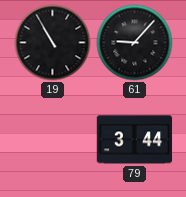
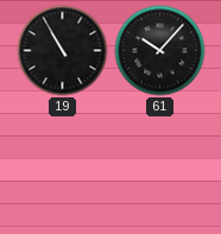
61: 9:07 -> 10:07
79: 3:44 -> none
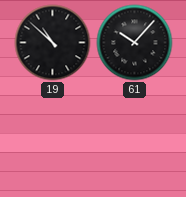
19: 10:55 -> 10:52
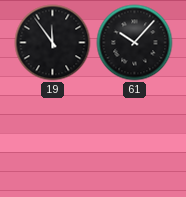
19: 10:52 -> 11:54
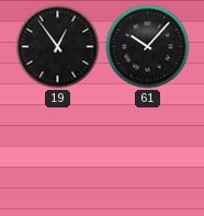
19: 11:54 -> 12:54
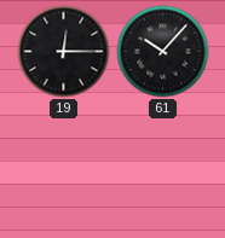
19: 12:54 -> 12:15
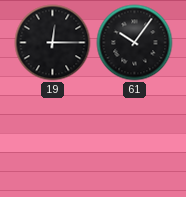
61: 10:07 -> 10:06
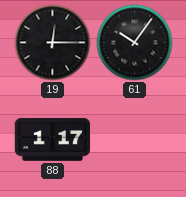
88: none -> 1:17
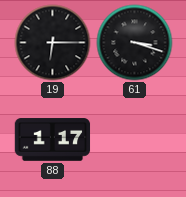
19: 12:15 -> 6:15
61: 10:06 -> 3:18
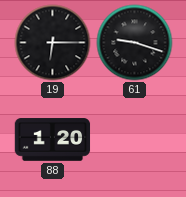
61: 3:18 -> 9:18
88: 1:17 -> 1:20
